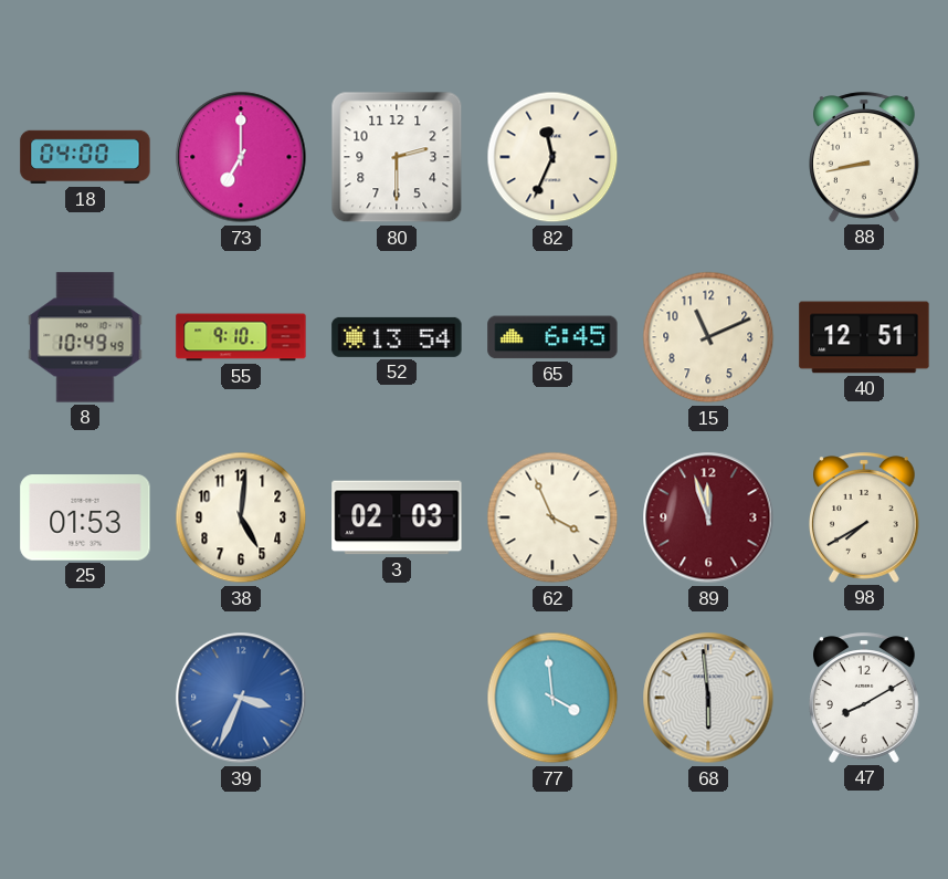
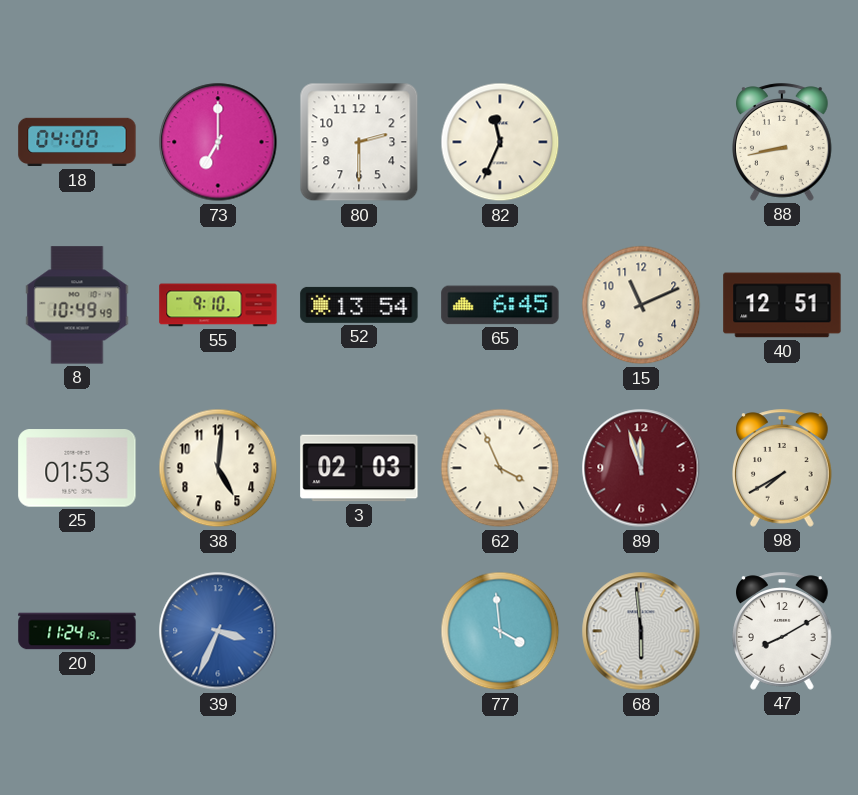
20: none -> 11:24
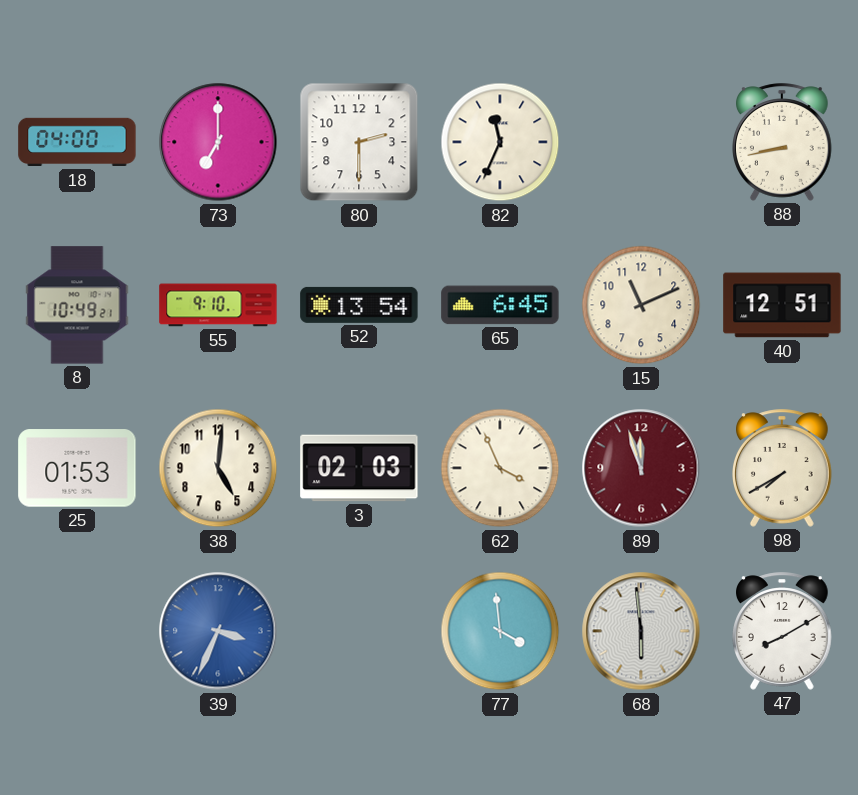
8: 10:49:49 -> 10:49:21
20: 11:24 -> none
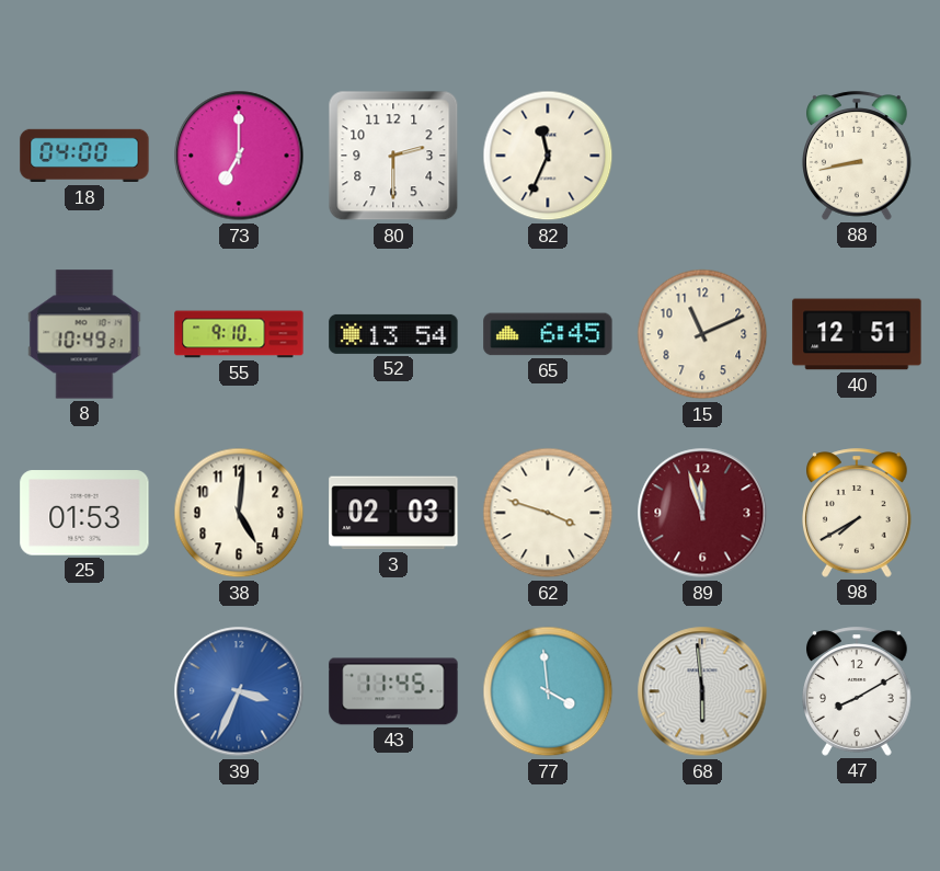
62: 3:56 -> 3:48
43: none -> 11:45
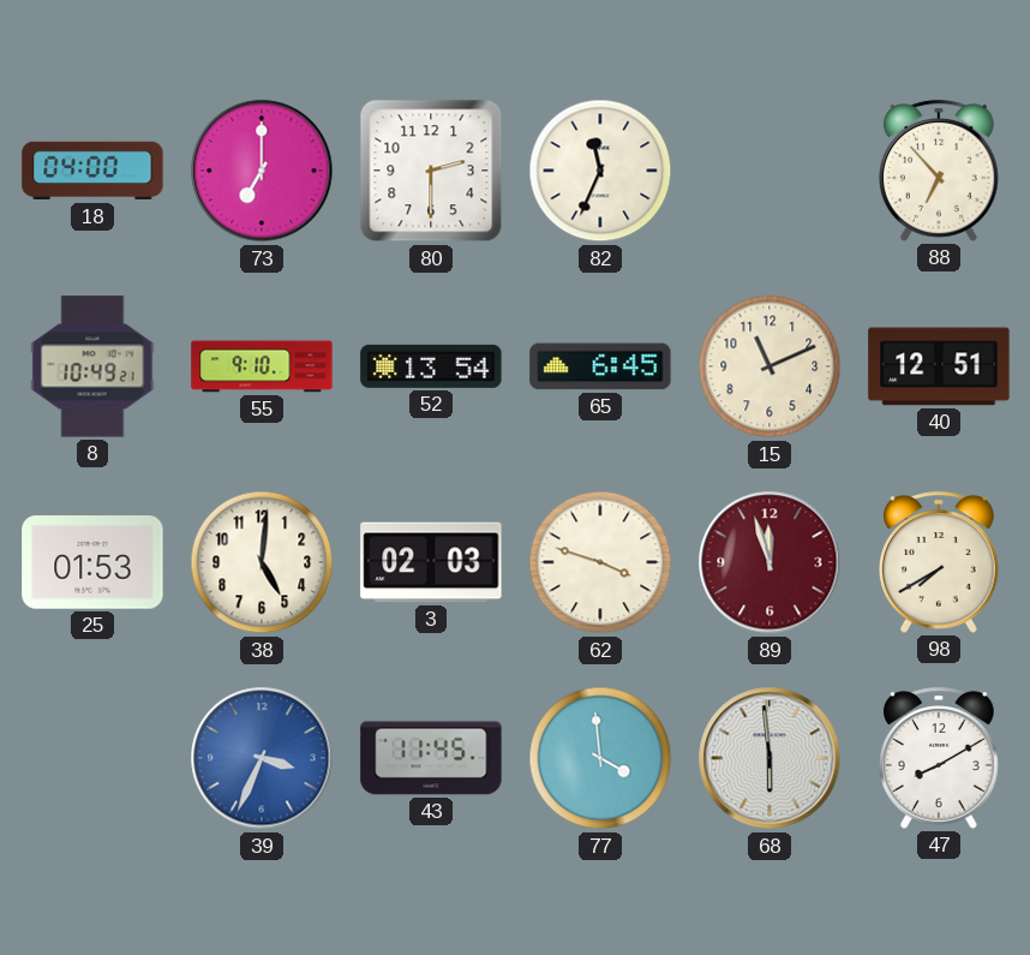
88: 8:43 -> 6:53
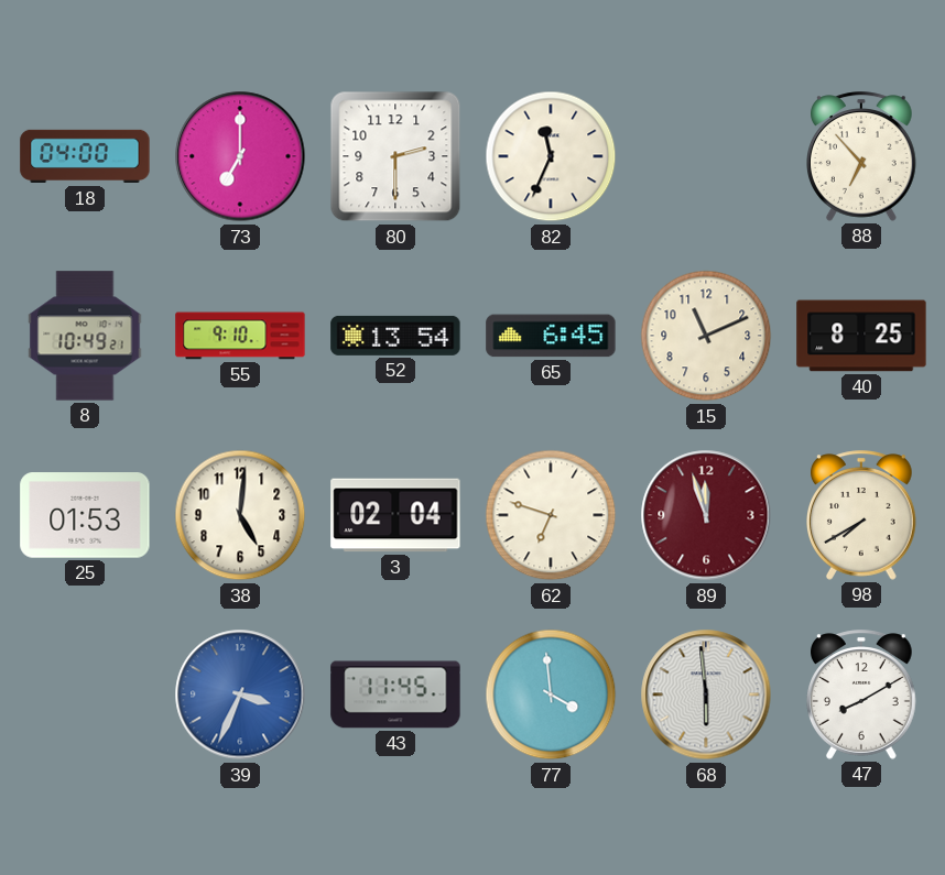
40: 12:51 -> 8:25
3: 02:03 -> 02:04
62: 3:48 -> 6:48
